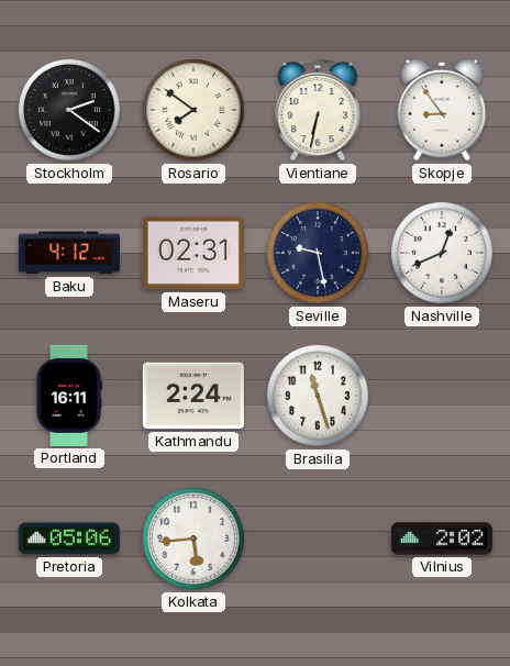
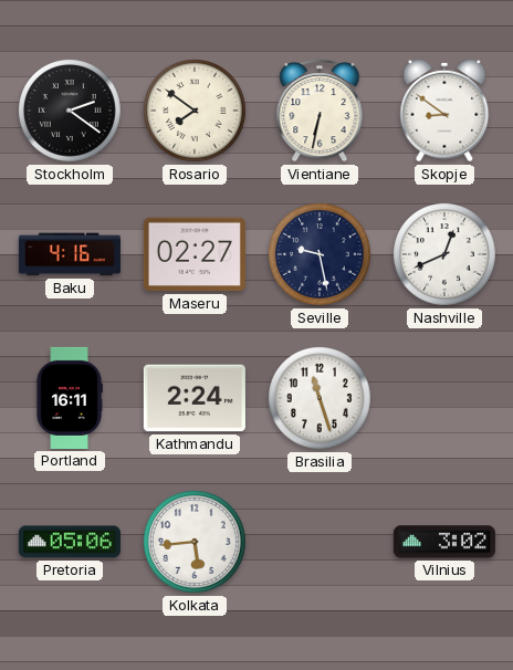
Skopje: 8:54 -> 8:51
Baku: 4:12 -> 4:16
Maseru: 02:31 -> 02:27
Vilnius: 2:02 -> 3:02
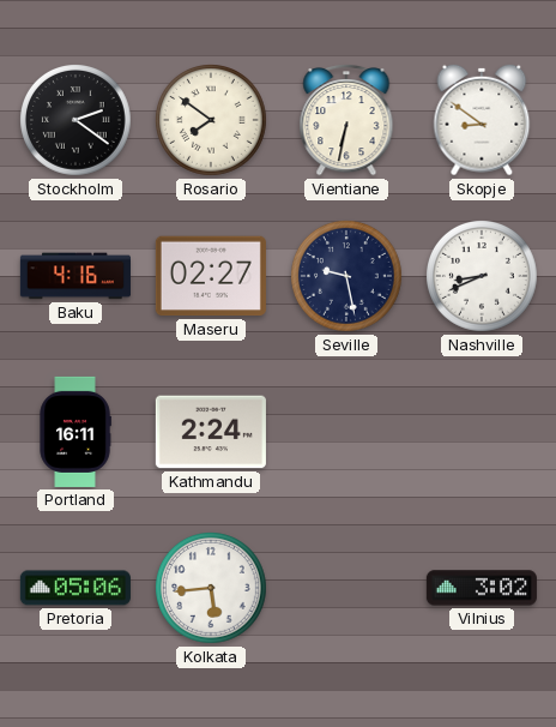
Nashville: 12:41 -> 8:41
Brasilia: 11:27 -> none
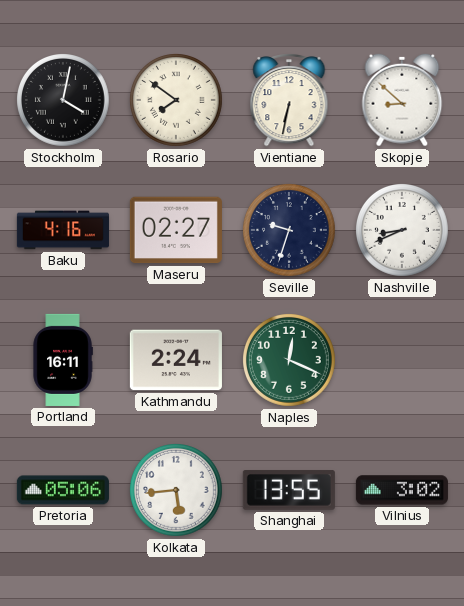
Stockholm: 2:21 -> 4:02
Skopje: 8:51 -> 8:52
Seville: 9:28 -> 9:33
Naples: none -> 12:19
Shanghai: none -> 13:55
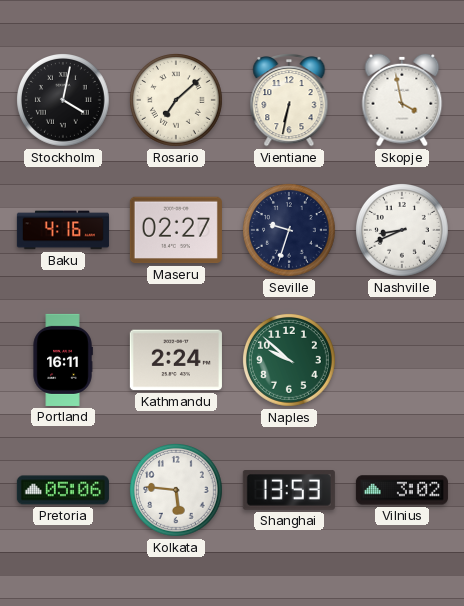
Rosario: 7:51 -> 7:08
Skopje: 8:52 -> 3:58
Naples: 12:19 -> 9:52
Kolkata: 5:44 -> 5:46
Shanghai: 13:55 -> 13:53
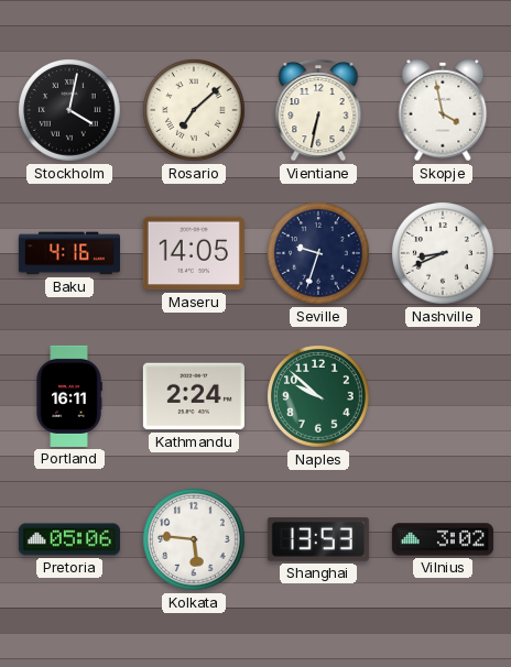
Maseru: 02:27 -> 14:05
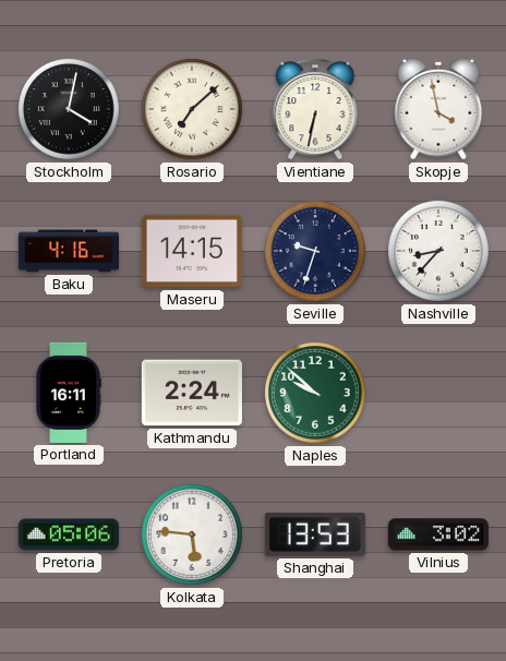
Maseru: 14:05 -> 14:15
Nashville: 8:41 -> 8:37
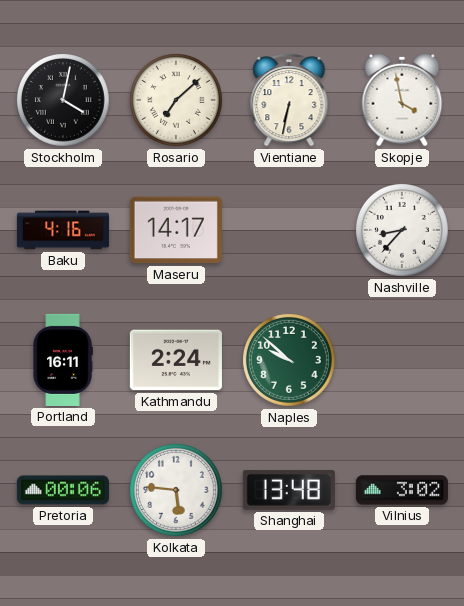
Maseru: 14:15 -> 14:17
Seville: 9:33 -> none
Pretoria: 05:06 -> 00:06
Shanghai: 13:53 -> 13:48
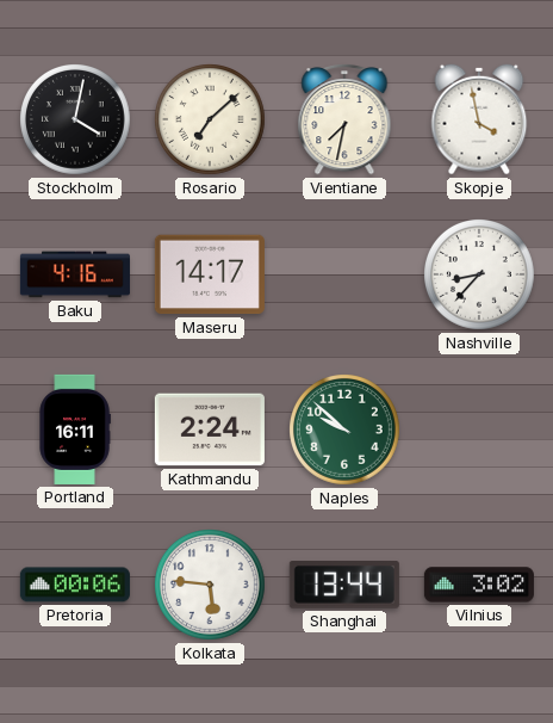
Vientiane: 6:32 -> 7:32
Shanghai: 13:48 -> 13:44
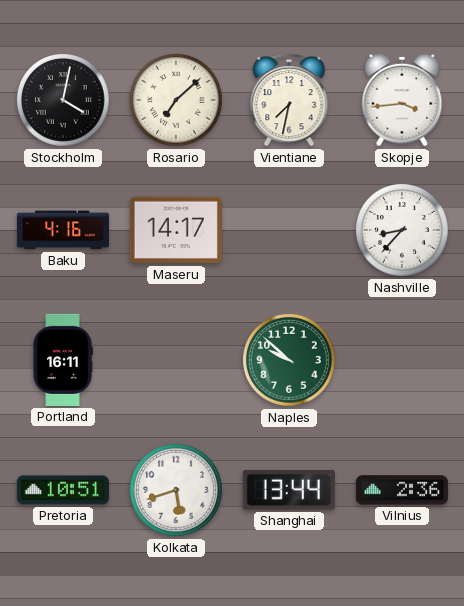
Skopje: 3:58 -> 3:44
Kathmandu: 2:24 -> none
Pretoria: 00:06 -> 10:51
Kolkata: 5:46 -> 5:42
Vilnius: 3:02 -> 2:36
